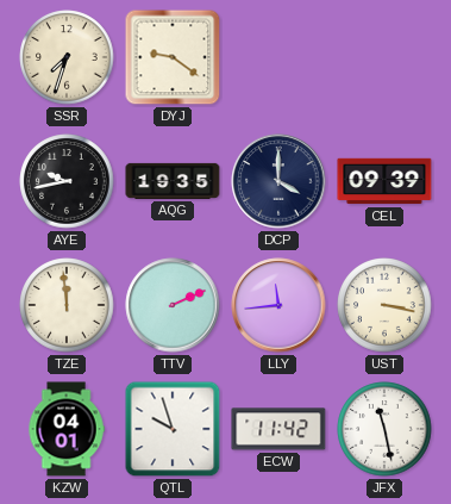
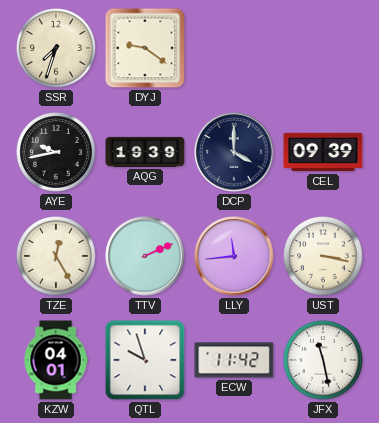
AQG: 19:35 -> 19:39
TZE: 11:59 -> 12:25
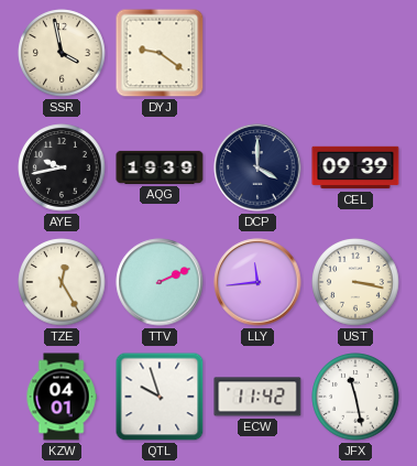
SSR: 7:33 -> 3:58
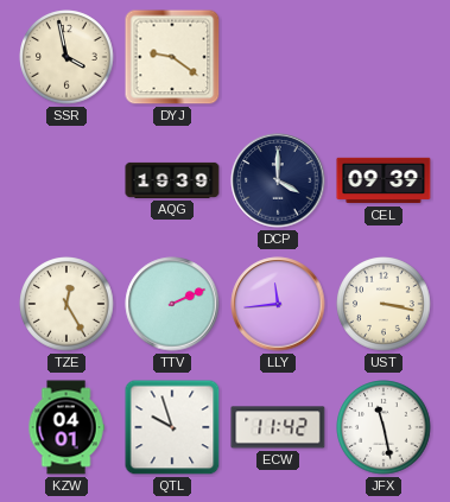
AYE: 9:43 -> none
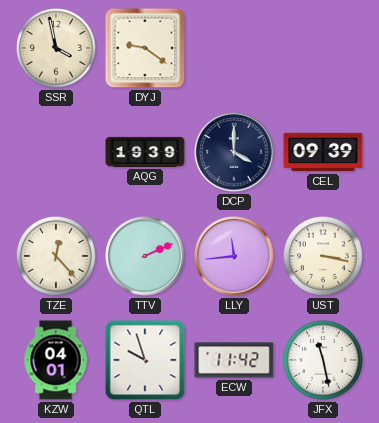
TZE: 12:25 -> 12:23
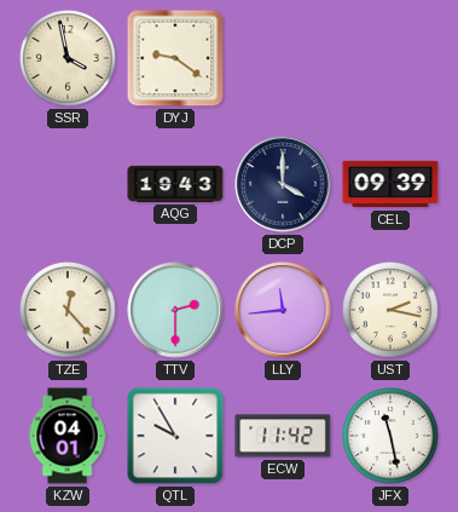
AQG: 19:39 -> 19:43
TTV: 2:11 -> 2:30
UST: 3:17 -> 2:17
QTL: 9:57 -> 9:55
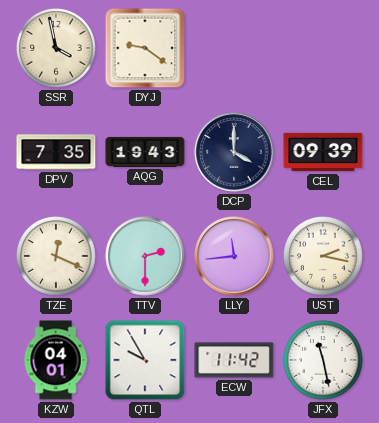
DPV: none -> 7:35
TZE: 12:23 -> 12:19
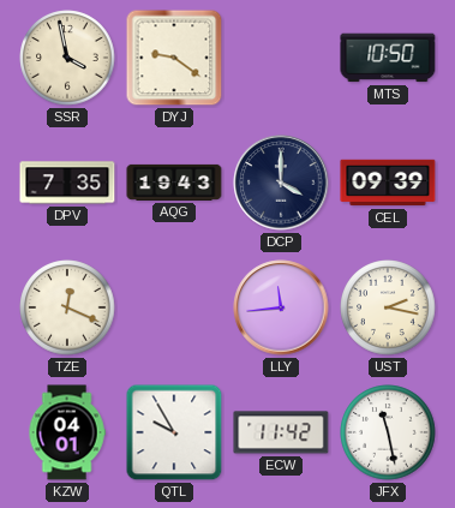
MTS: none -> 10:50
TTV: 2:30 -> none
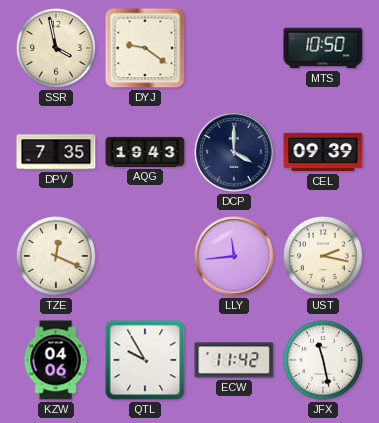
KZW: 04:01 -> 04:06
